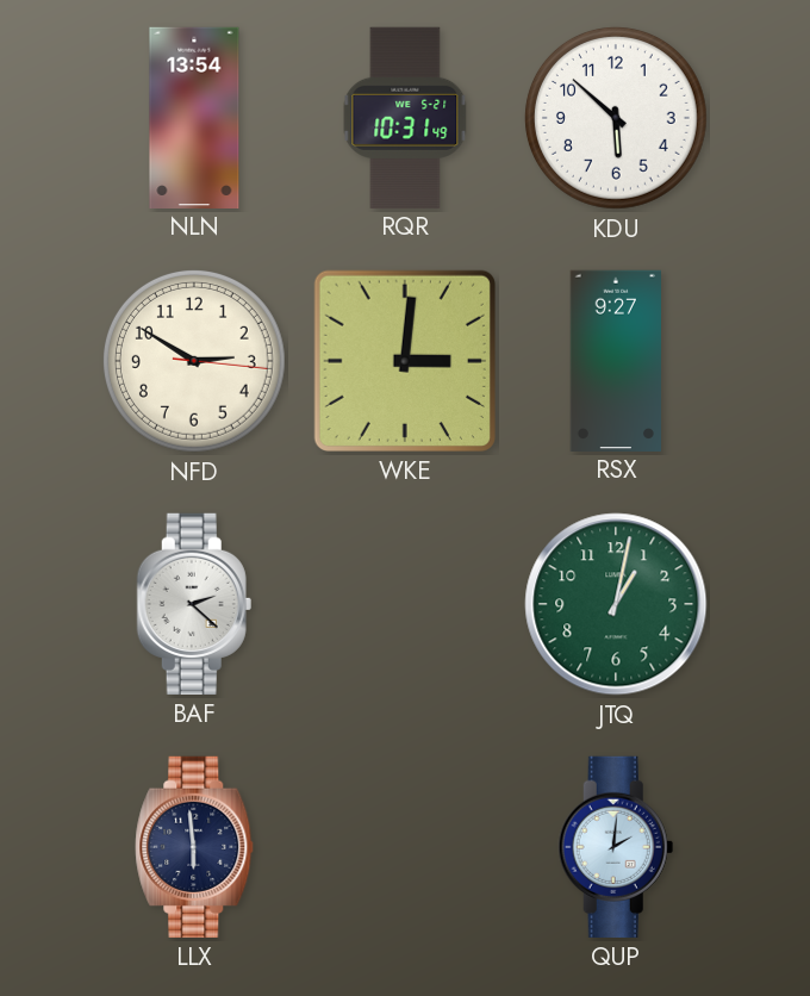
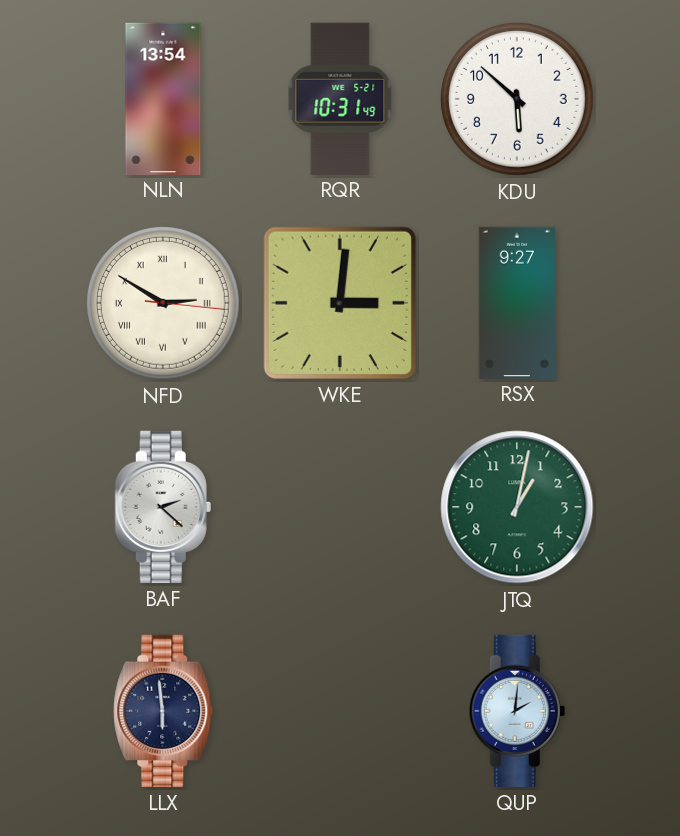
NFD numerals: Arabic -> Roman
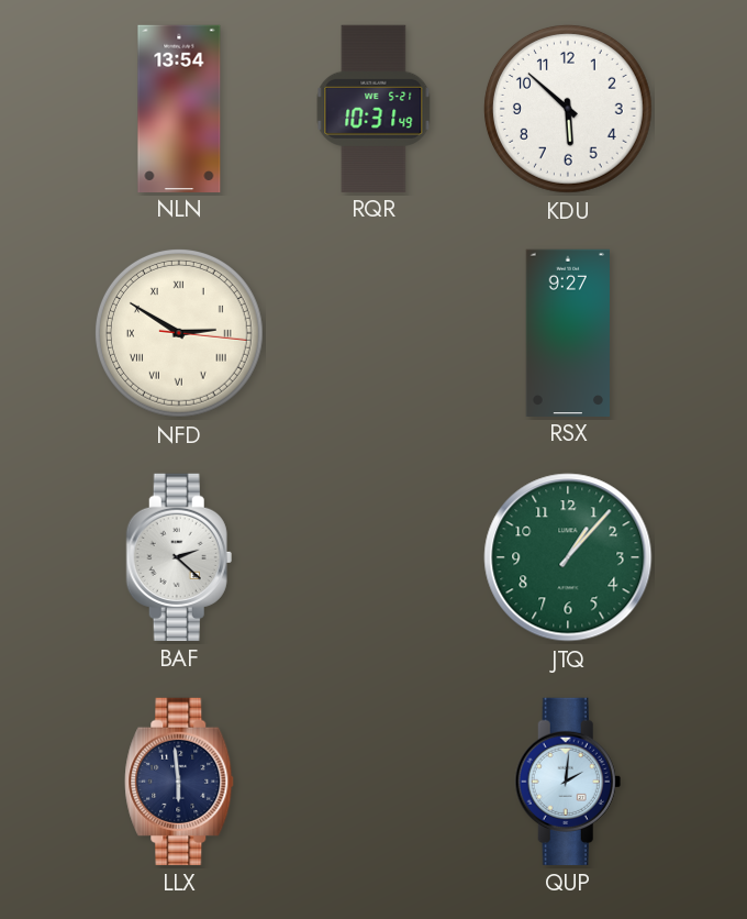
WKE: 3:01 -> none
JTQ: 1:02 -> 1:07
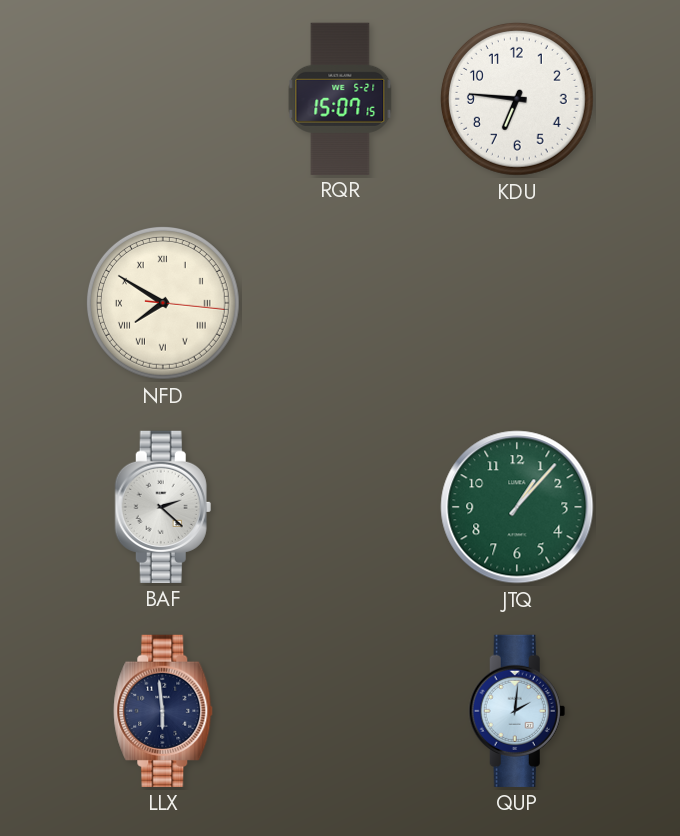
NLN: 13:54 -> none
RQR: 10:31 -> 15:07
KDU: 5:52 -> 6:46
NFD: 2:50 -> 7:50
RSX: 9:27 -> none
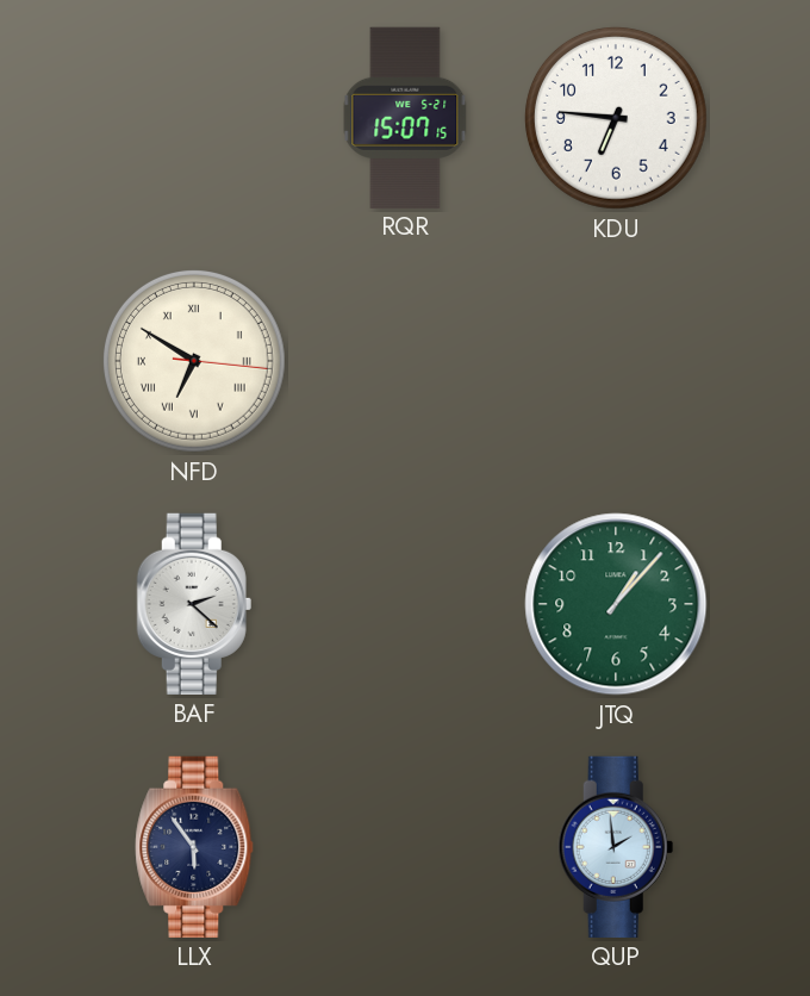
NFD: 7:50 -> 6:50
LLX: 5:59 -> 5:54
QUP: 2:01 -> 1:59
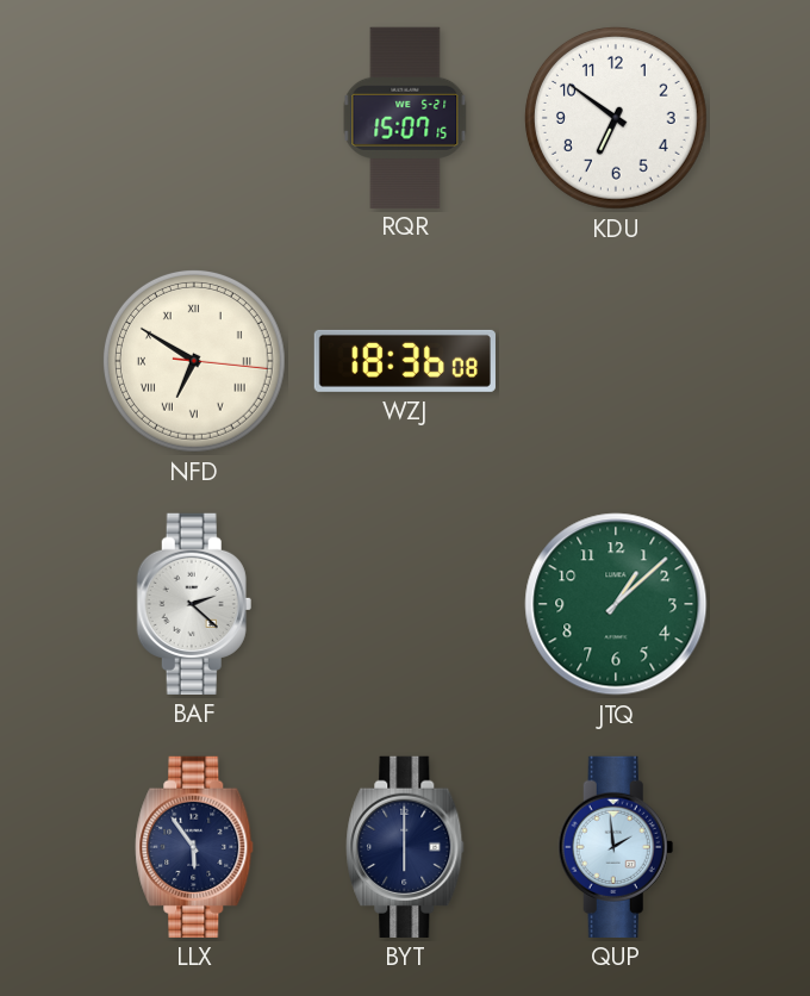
KDU: 6:46 -> 6:51
WZJ: none -> 18:36
JTQ: 1:07 -> 1:08
BYT: none -> 6:00
